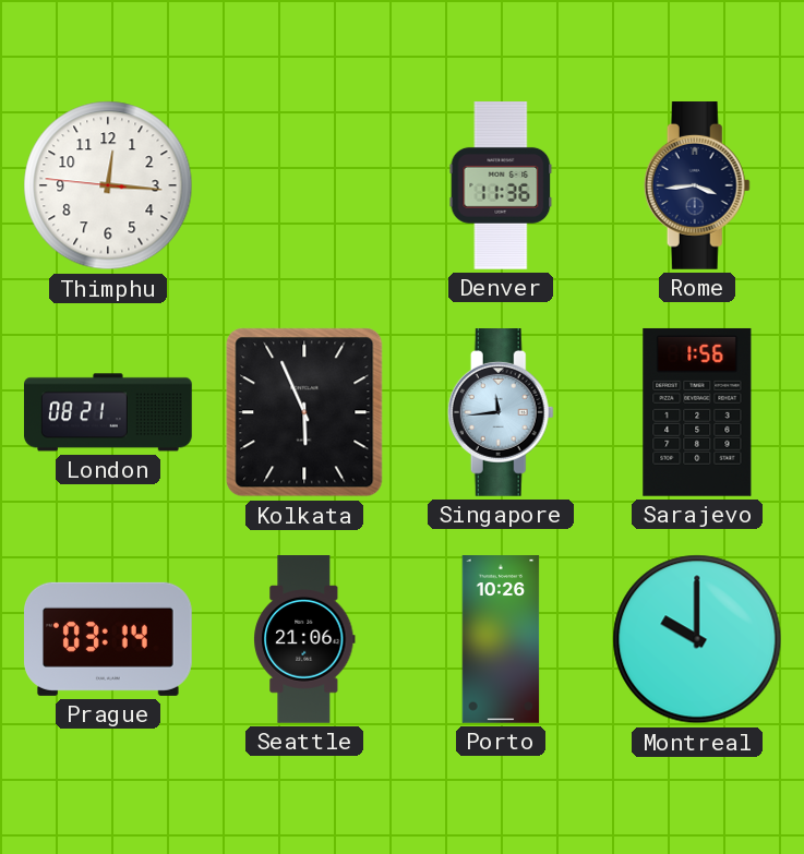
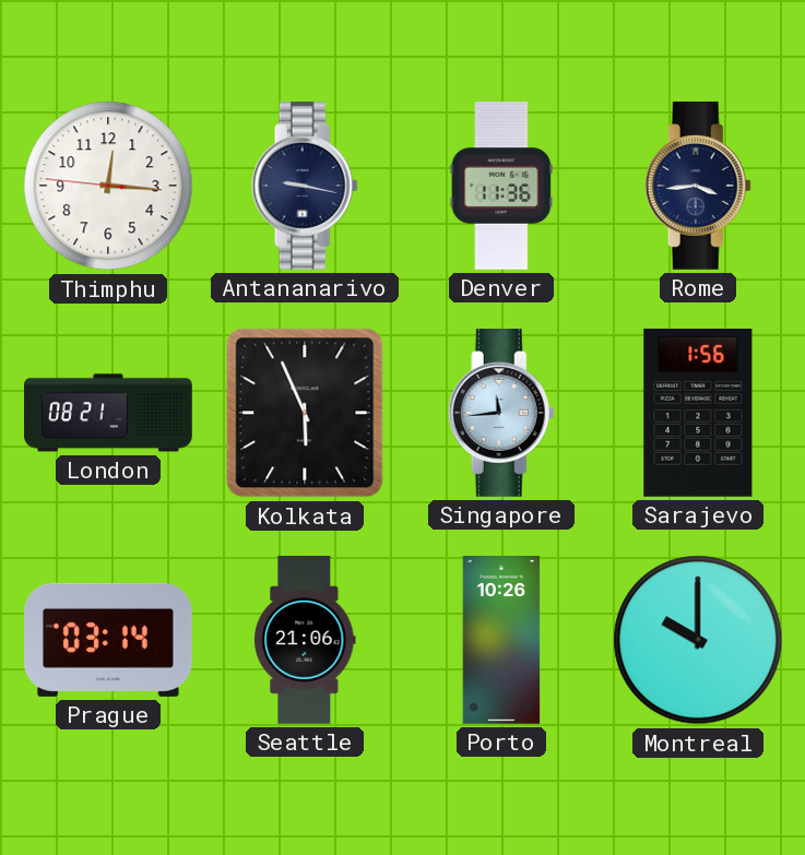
Antananarivo: none -> 9:17
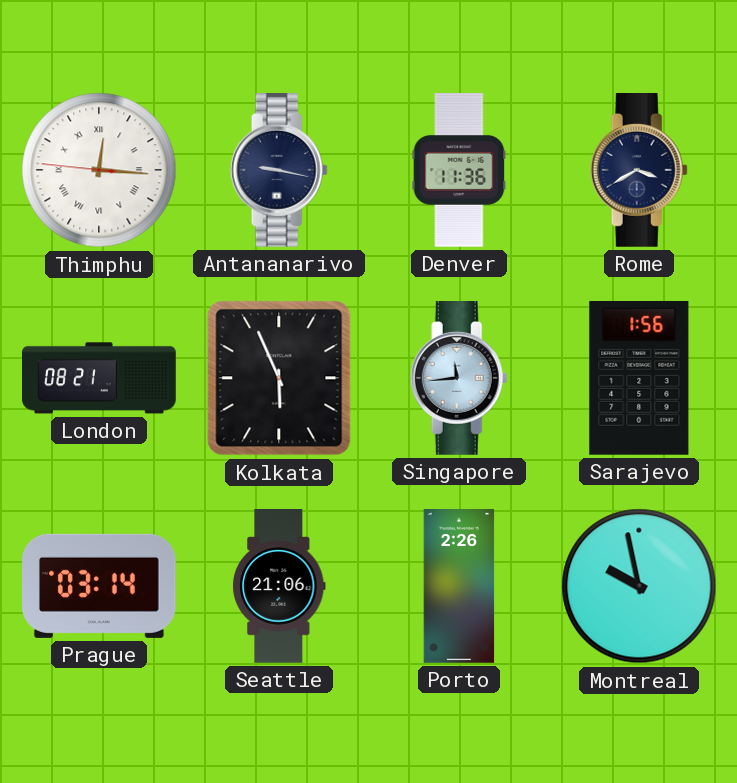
Thimphu numerals: Arabic -> Roman
Rome: 3:44 -> 3:40
Porto: 10:26 -> 2:26
Montreal: 10:00 -> 9:58
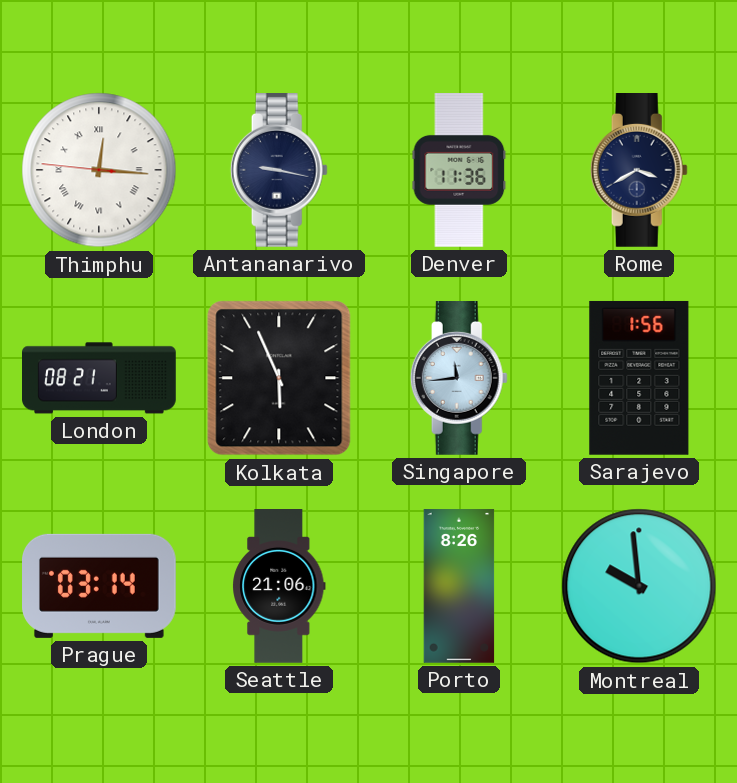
Porto: 2:26 -> 8:26
Montreal: 9:58 -> 9:59
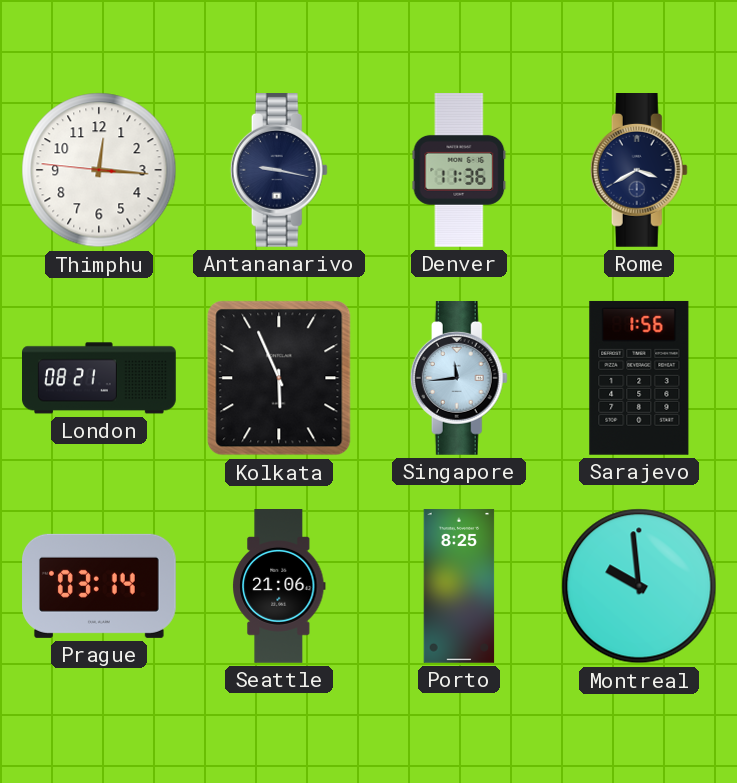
Thimphu numerals: Roman -> Arabic
Porto: 8:26 -> 8:25
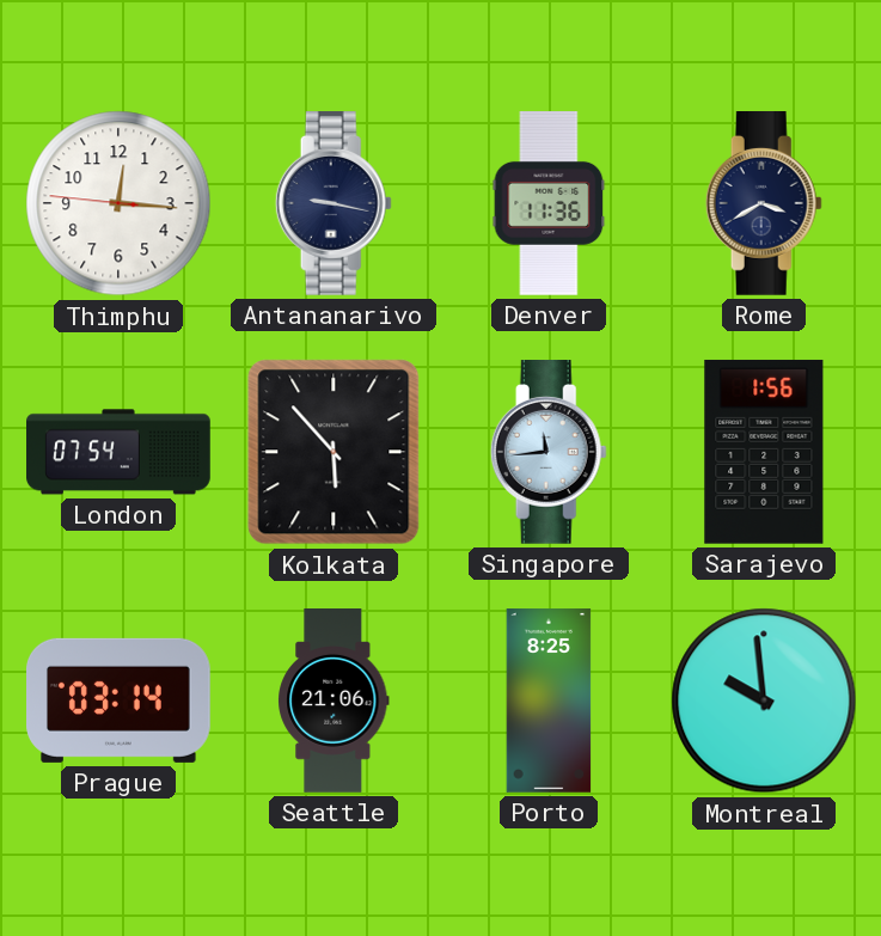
London: 08:21 -> 07:54
Kolkata: 5:56 -> 5:53
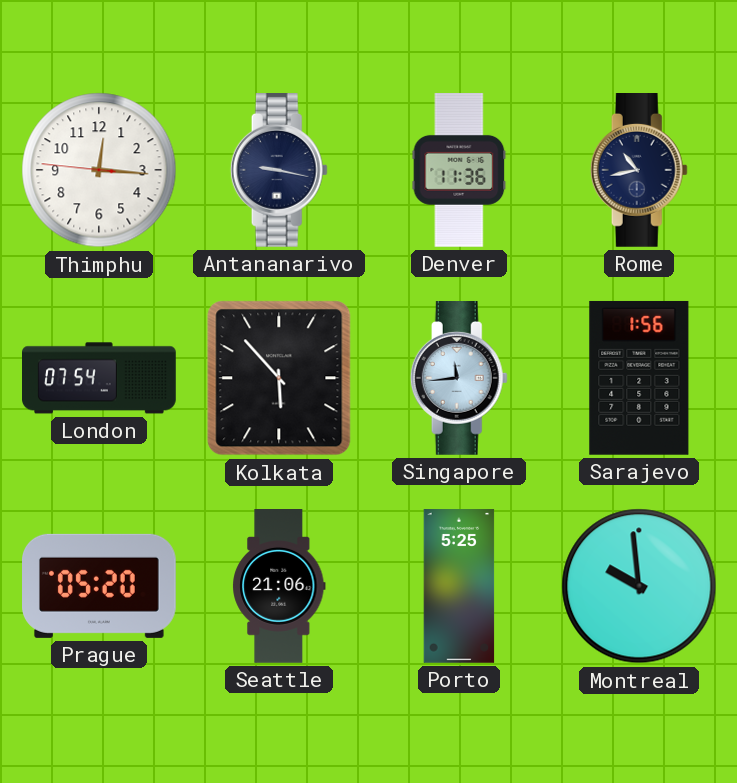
Rome: 3:40 -> 10:43
Prague: 03:14 -> 05:20
Porto: 8:25 -> 5:25
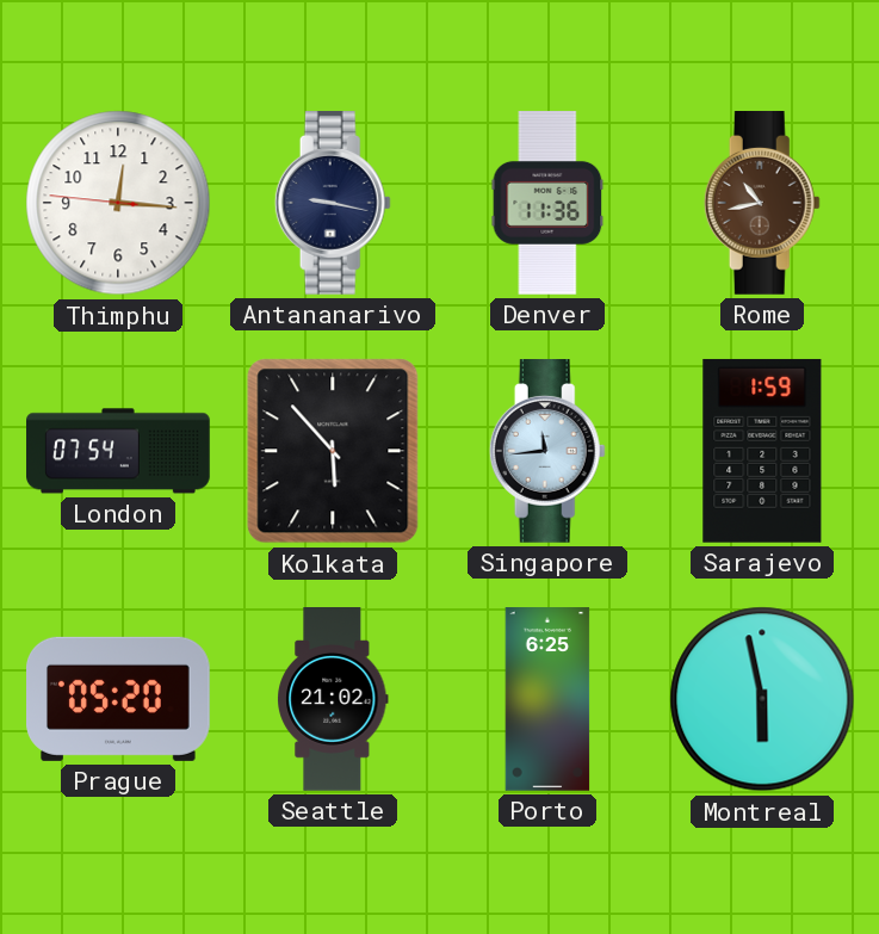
Rome dial: navy -> brown
Sarajevo: 1:56 -> 1:59
Seattle: 21:06 -> 21:02
Porto: 5:25 -> 6:25
Montreal: 9:59 -> 5:58
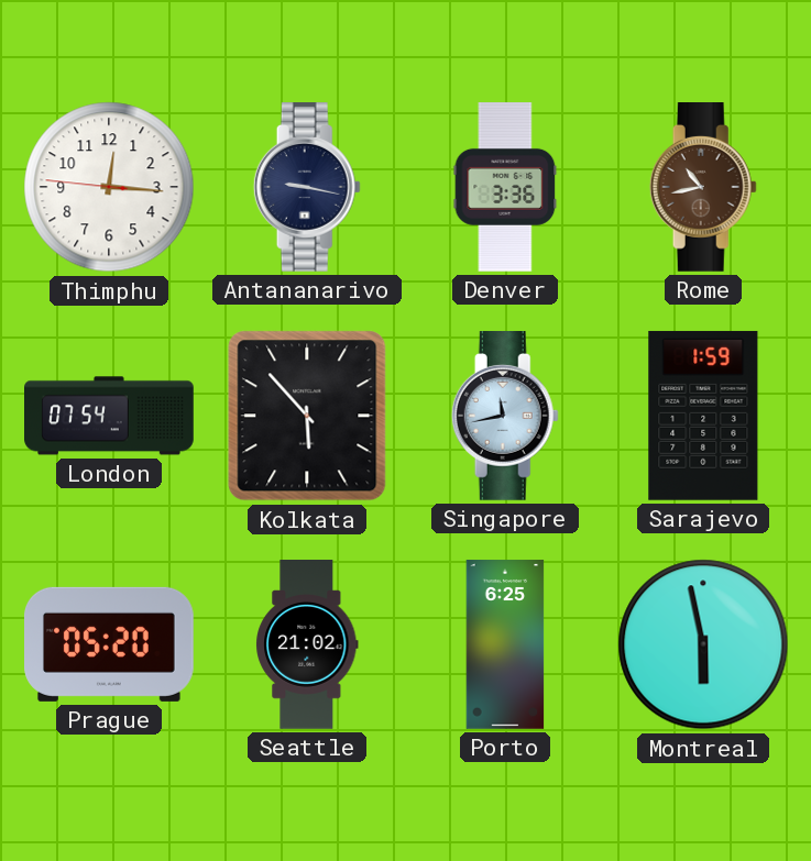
Denver: 11:36 -> 3:36
Singapore: 11:44 -> 11:43
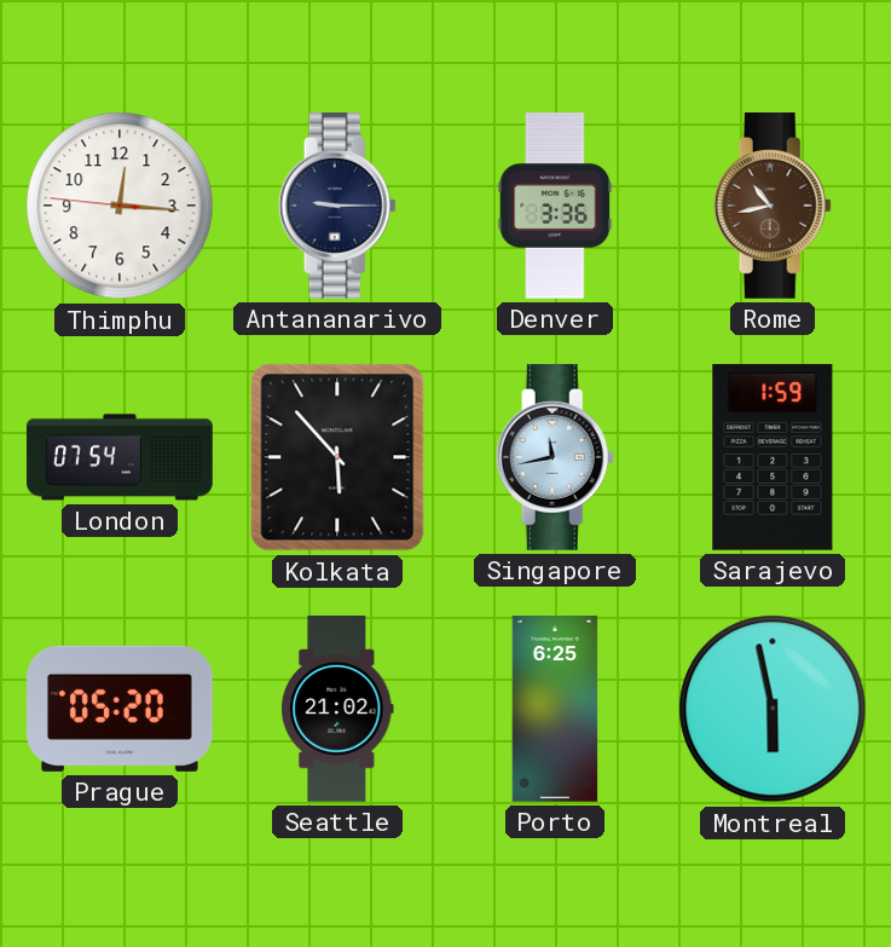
Antananarivo: 9:17 -> 9:15
